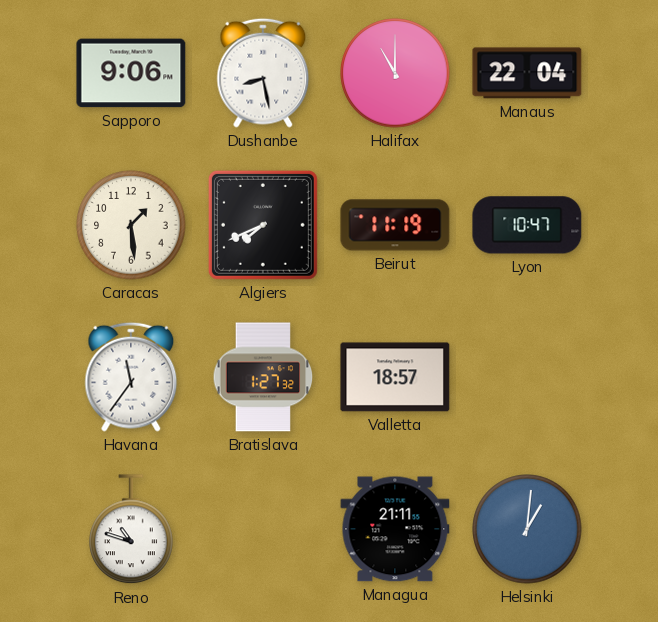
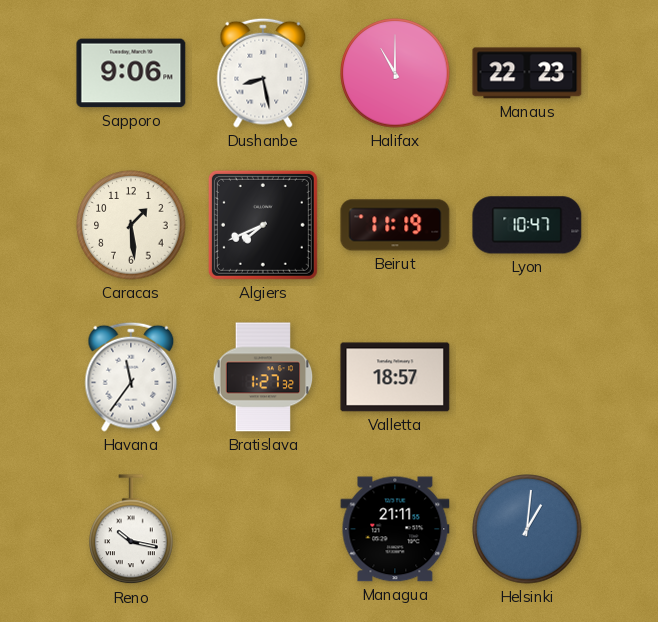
Manaus: 22:04 -> 22:23
Reno: 10:48 -> 10:17
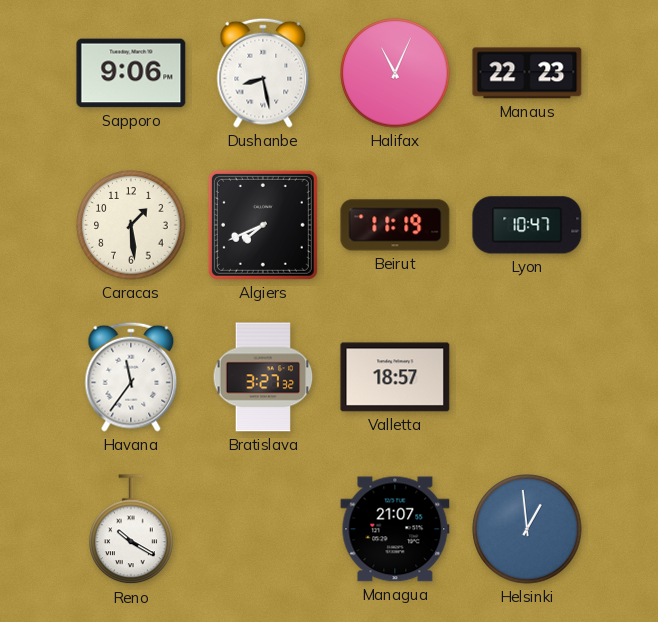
Halifax: 11:00 -> 11:04
Bratislava: 1:27 -> 3:27
Reno: 10:17 -> 10:20
Managua: 21:11 -> 21:07
Helsinki: 1:01 -> 12:59
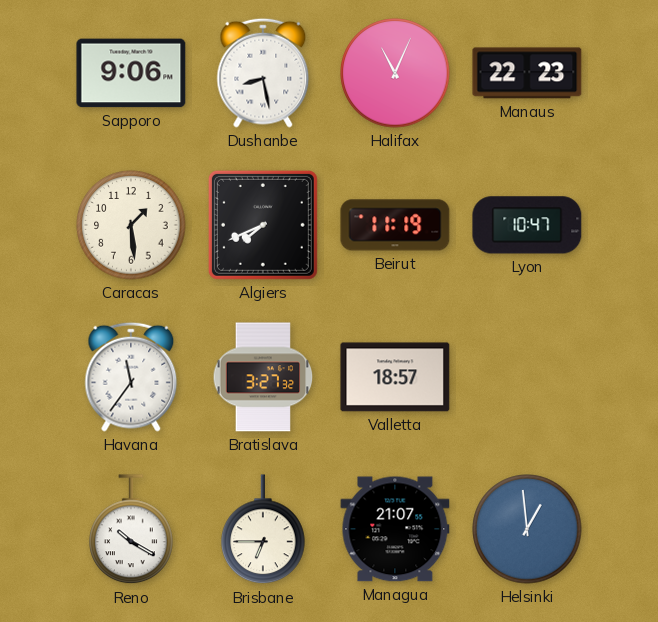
Brisbane: none -> 6:45
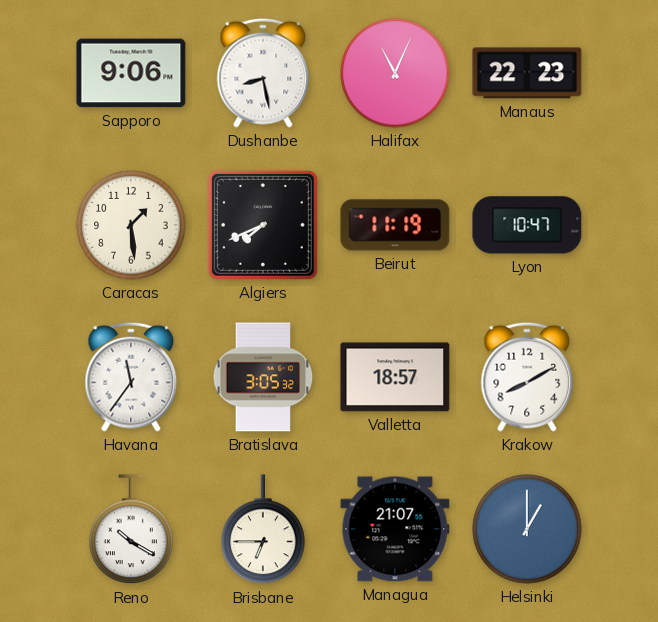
Bratislava: 3:27 -> 3:05
Krakow: none -> 8:10
Helsinki: 12:59 -> 1:00
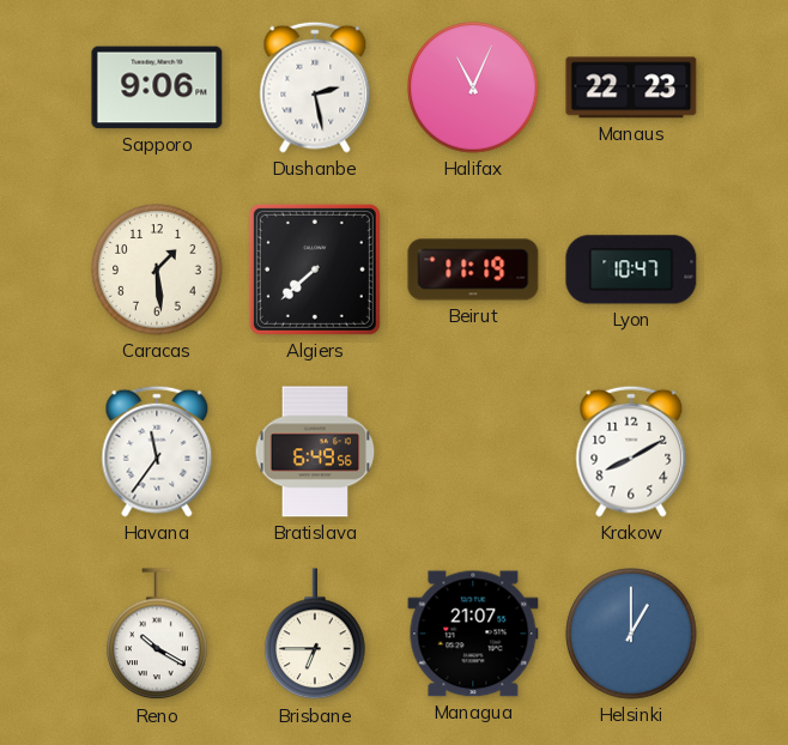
Dushanbe: 8:28 -> 2:28
Algiers: 7:41 -> 7:38
Bratislava: 3:05 -> 6:49
Valletta: 18:57 -> none
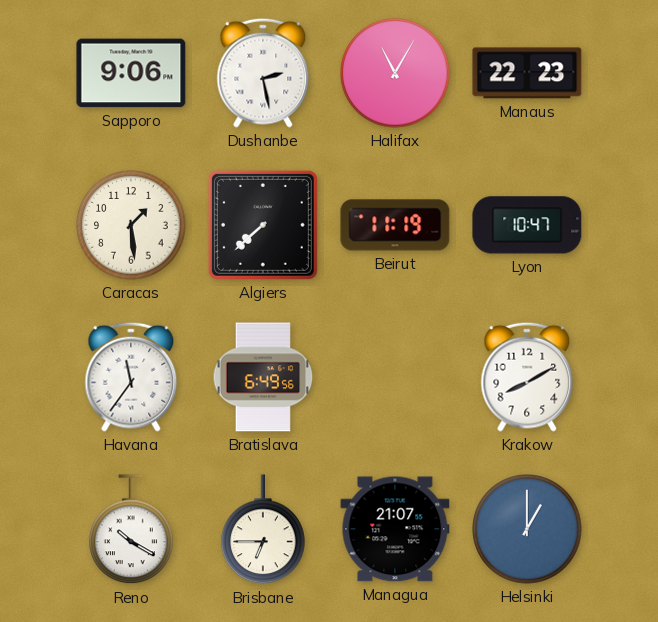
Halifax: 11:04 -> 11:05
